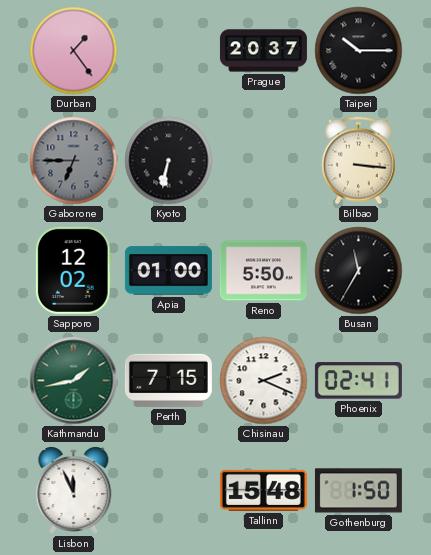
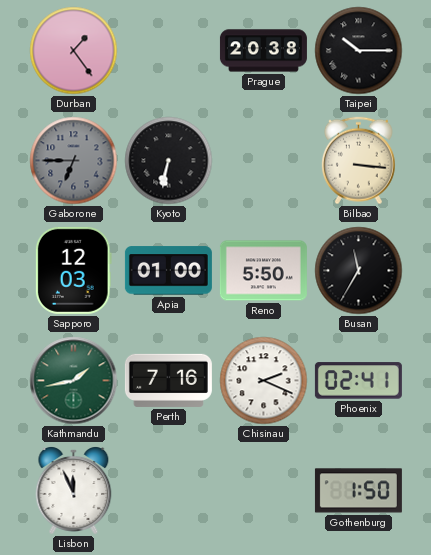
Prague: 20:37 -> 20:38
Sapporo: 12:02 -> 12:03
Perth: 7:15 -> 7:16
Tallinn: 15:48 -> none
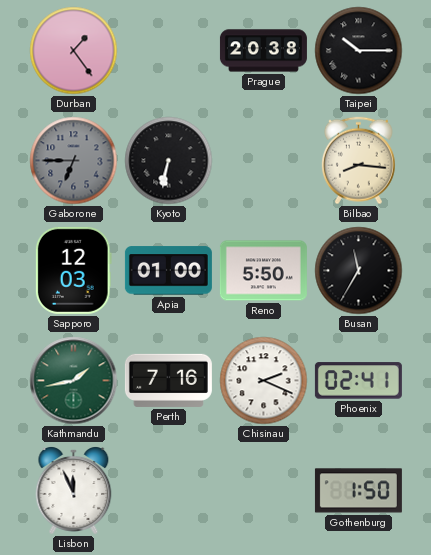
Bilbao: 3:16 -> 8:16
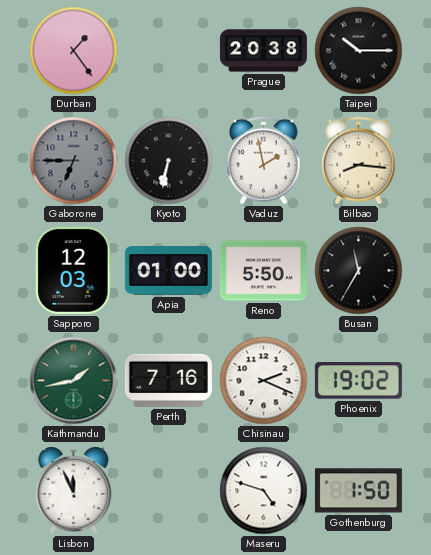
Vaduz: none -> 1:58
Phoenix: 02:41 -> 19:02
Maseru: none -> 4:48
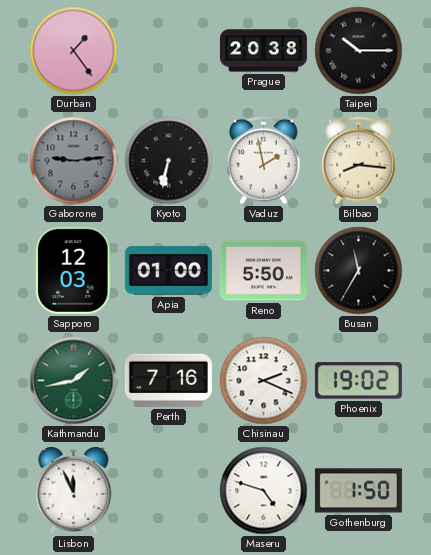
Gaborone: 6:45 -> 9:14
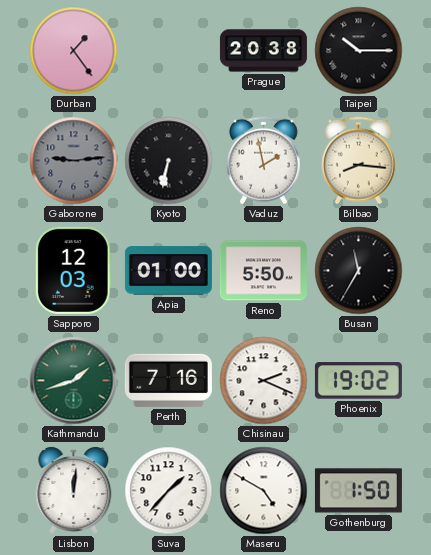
Kathmandu: 1:43 -> 1:42
Lisbon: 11:56 -> 12:01
Suva: none -> 1:37
Maseru: 4:48 -> 4:50
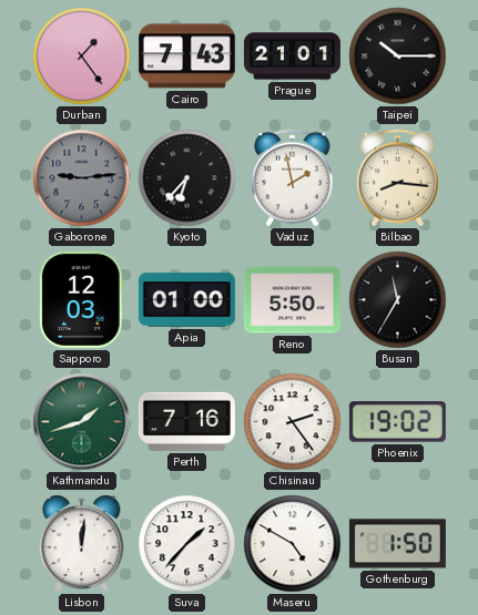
Cairo: none -> 7:43
Prague: 20:38 -> 21:01
Kyoto: 6:32 -> 6:37
Chisinau: 2:19 -> 2:24
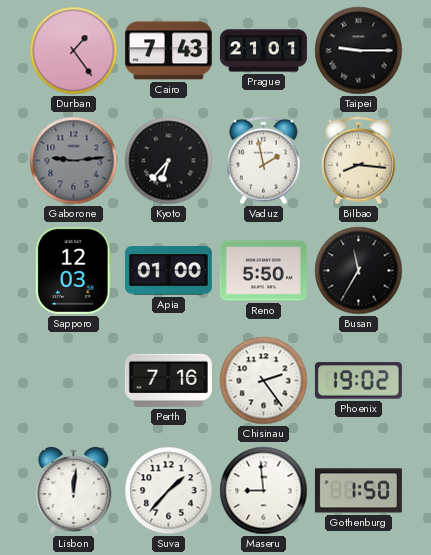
Taipei: 10:15 -> 9:15
Kathmandu: 1:42 -> none
Maseru: 4:50 -> 8:59
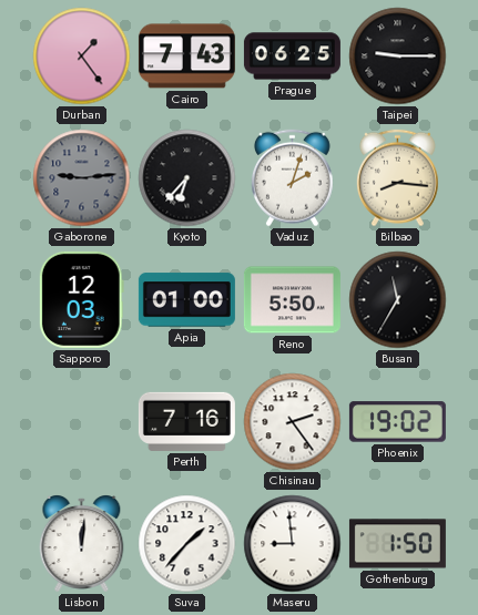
Prague: 21:01 -> 06:25
Vaduz: 1:58 -> 2:03
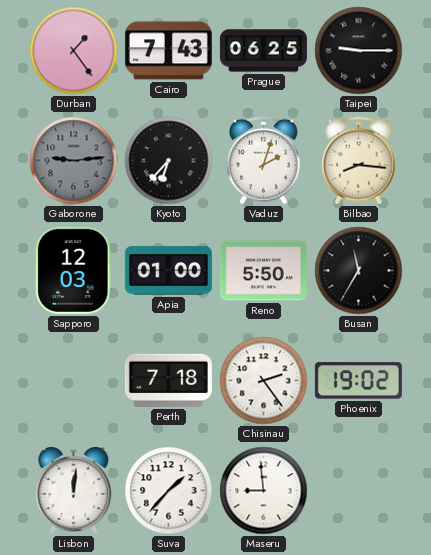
Perth: 7:16 -> 7:18
Gothenburg: 1:50 -> none
